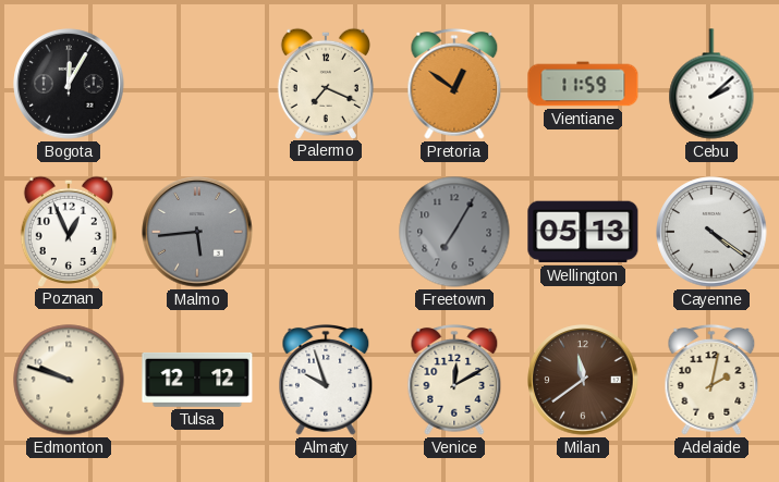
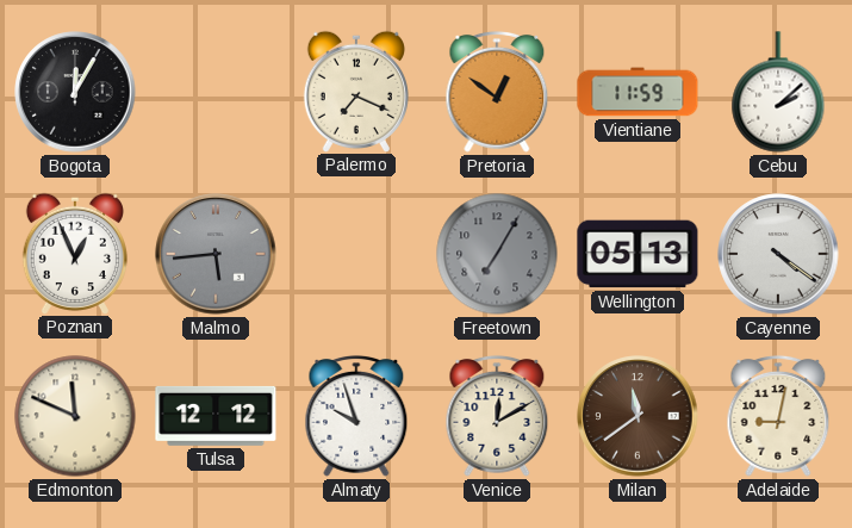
Edmonton: 9:48 -> 11:49
Adelaide: 2:02 -> 9:02
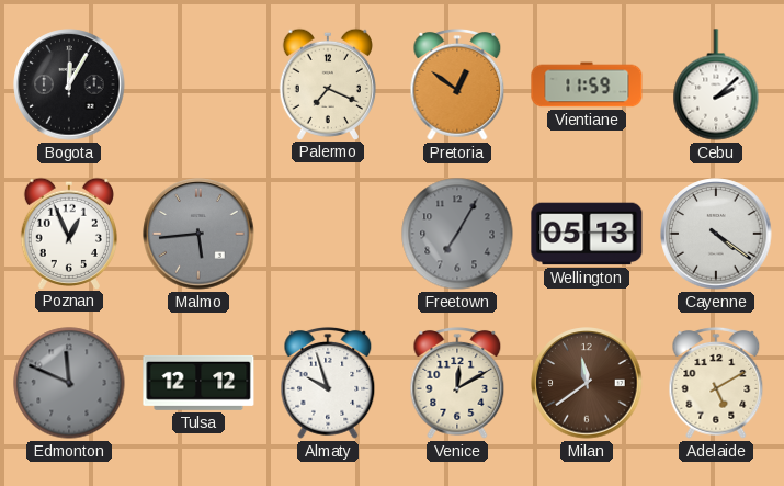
Edmonton dial: cream -> grey
Adelaide: 9:02 -> 5:10
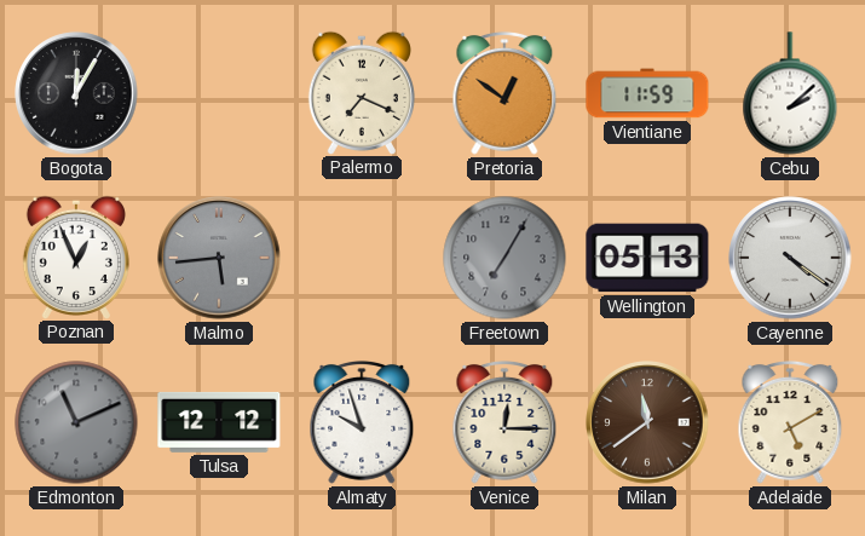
Edmonton: 11:49 -> 11:11
Venice: 12:10 -> 12:15
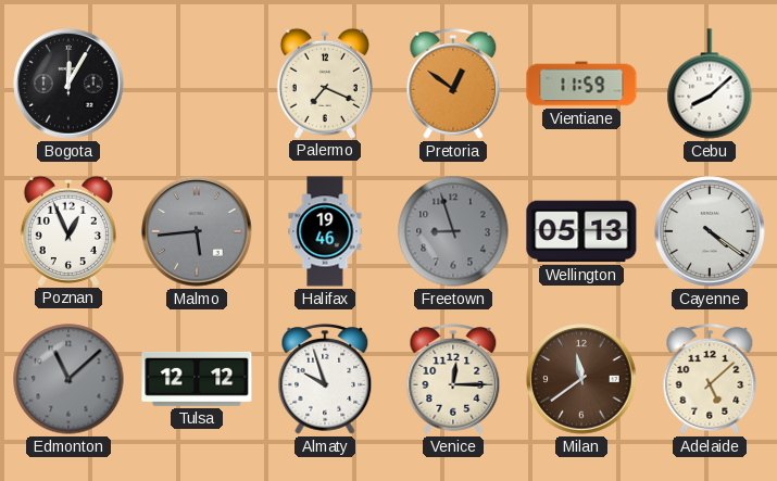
Cebu: 2:08 -> 8:08
Halifax: none -> 19:46
Freetown: 7:05 -> 8:57
Edmonton: 11:11 -> 11:08
Adelaide: 5:10 -> 5:08
